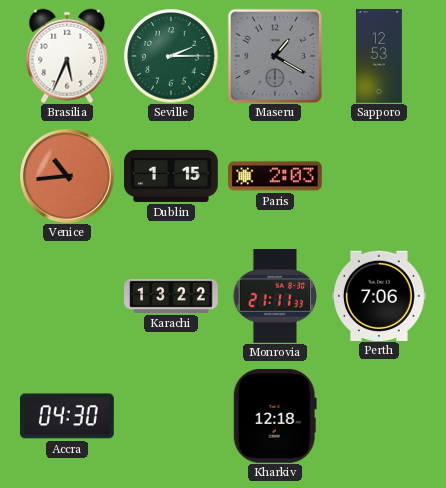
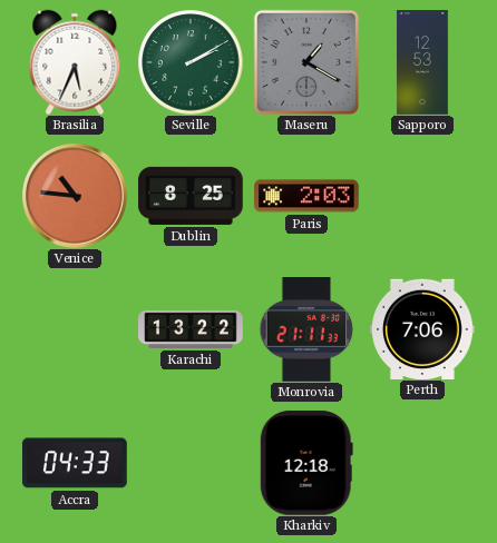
Seville: 2:15 -> 2:10
Venice: 10:44 -> 10:46
Dublin: 1:15 -> 8:25
Accra: 04:30 -> 04:33
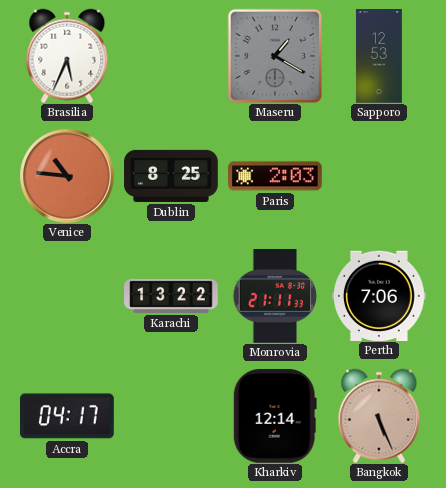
Seville: 2:10 -> none
Accra: 04:33 -> 04:17
Kharkiv: 12:18 -> 12:14
Bangkok: none -> 5:26
